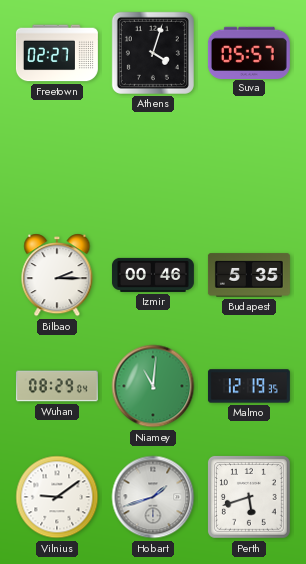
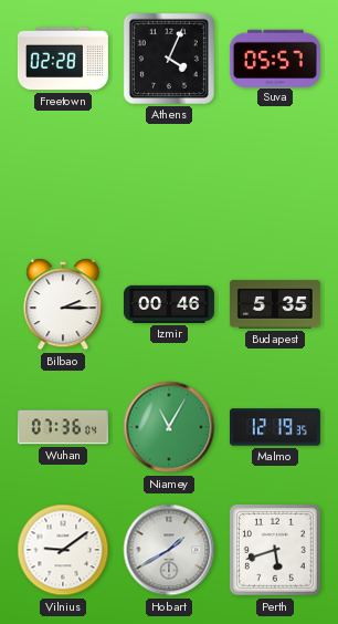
Freetown: 02:27 -> 02:28
Athens: 4:03 -> 4:04
Wuhan: 08:29 -> 07:36
Niamey: 11:01 -> 11:05
Hobart: 1:42 -> 1:40
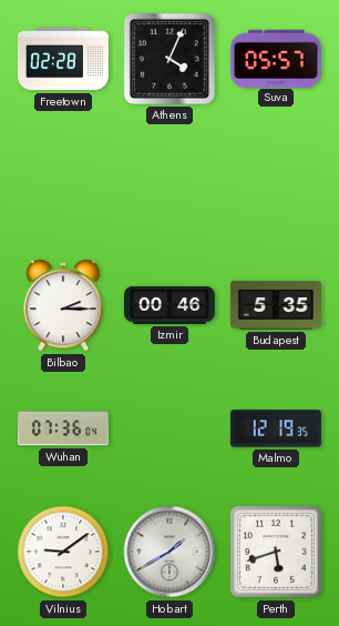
Niamey: 11:05 -> none
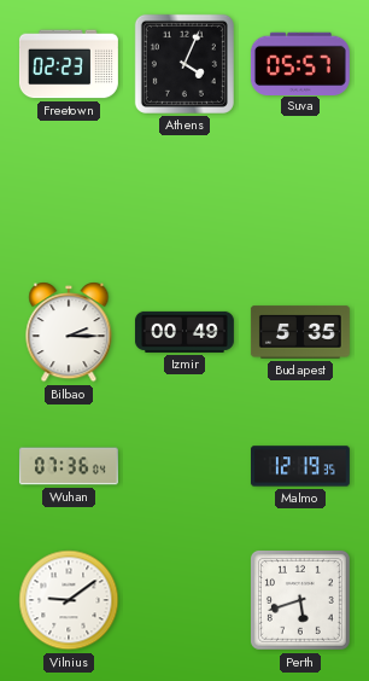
Freetown: 02:28 -> 02:23
Izmir: 00:46 -> 00:49
Hobart: 1:40 -> none
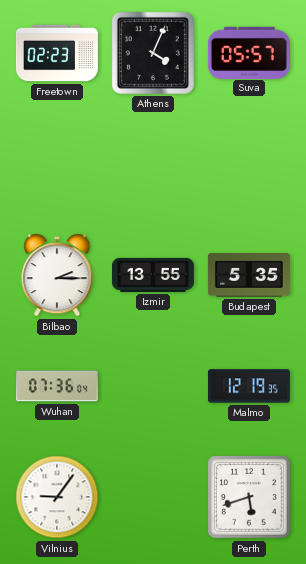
Izmir: 00:49 -> 13:55
Vilnius: 9:09 -> 9:06
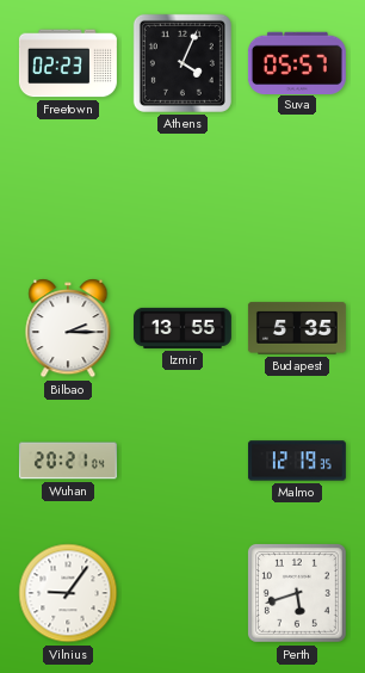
Wuhan: 07:36 -> 20:21
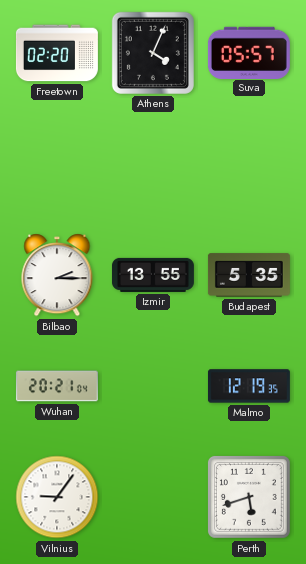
Freetown: 02:23 -> 02:20
